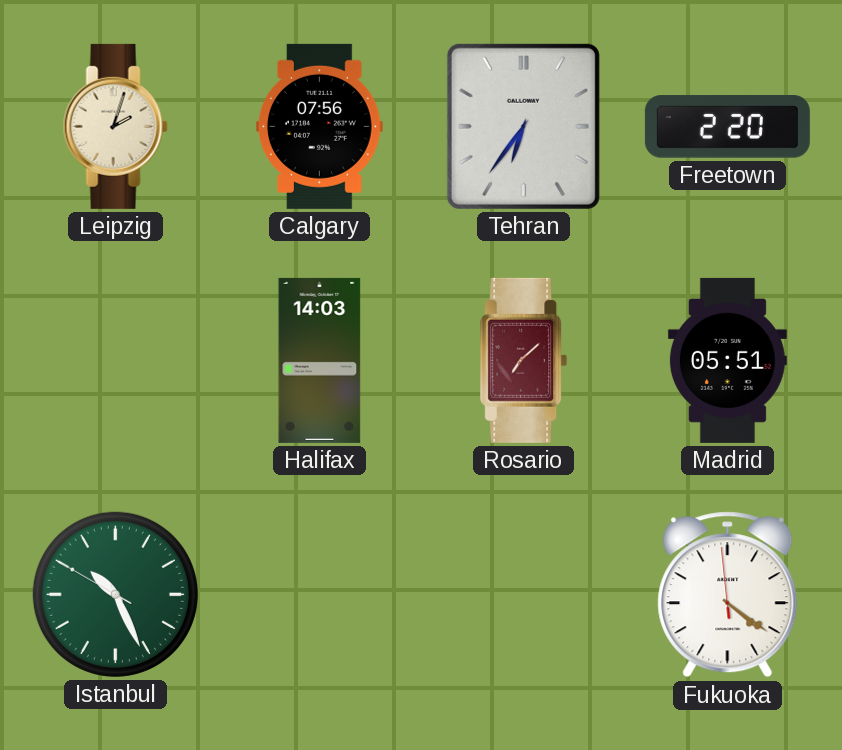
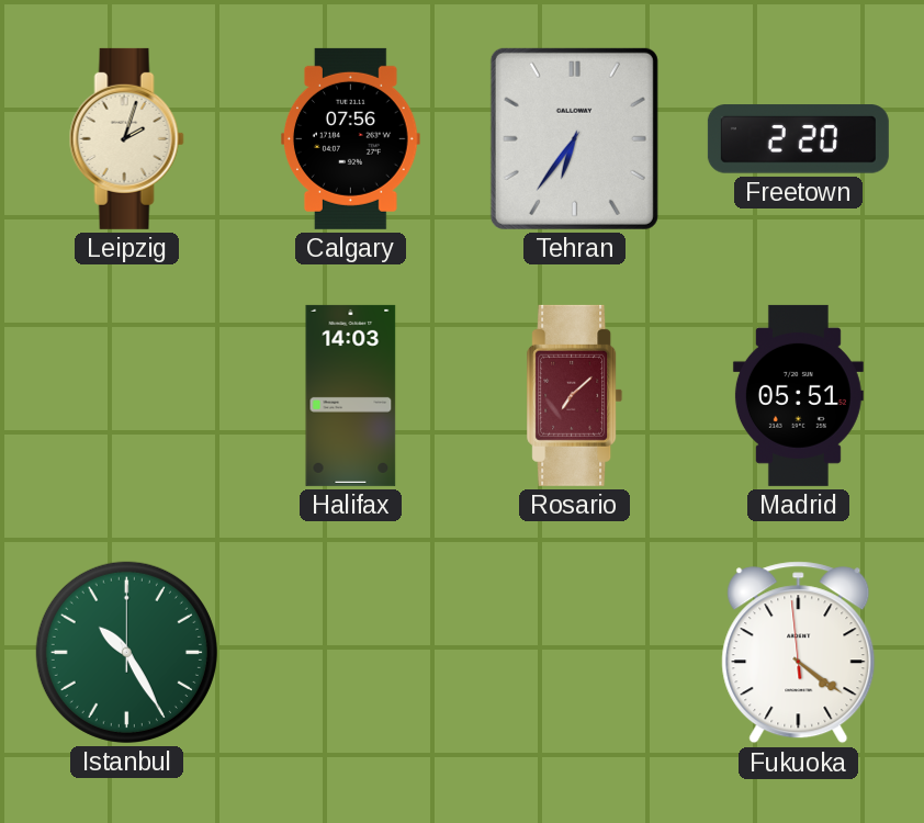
Istanbul: 10:25:50 -> 10:25:00
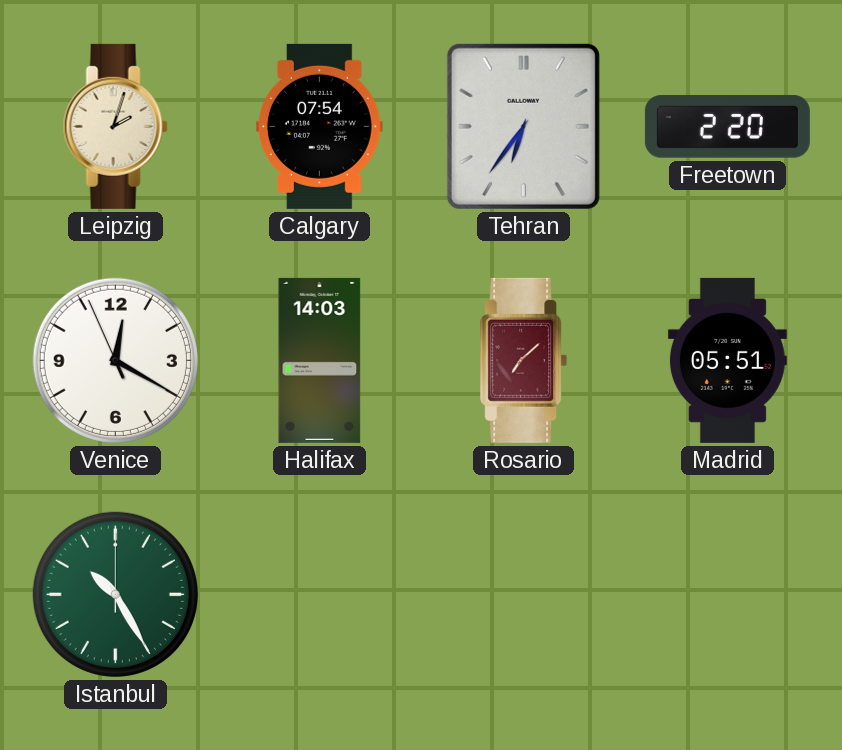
Calgary: 07:56 -> 07:54
Venice: none -> 12:19
Fukuoka: 4:20 -> none
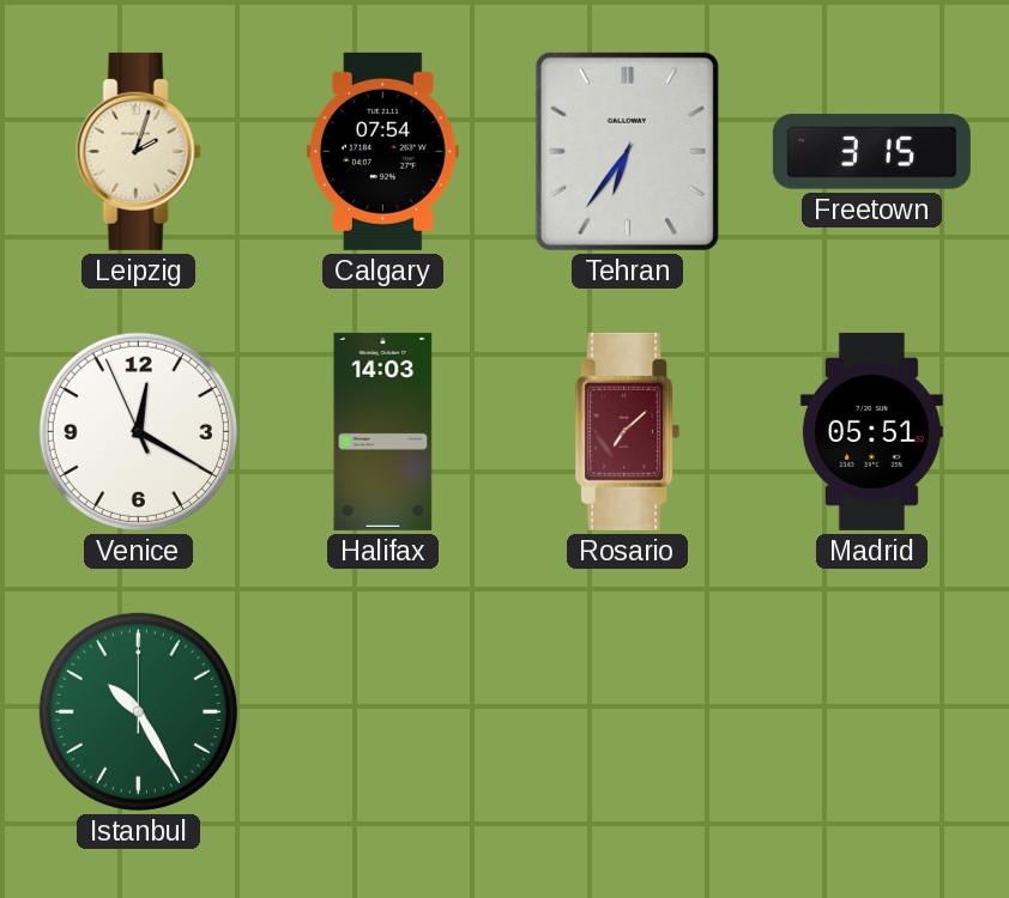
Freetown: 2:20 -> 3:15
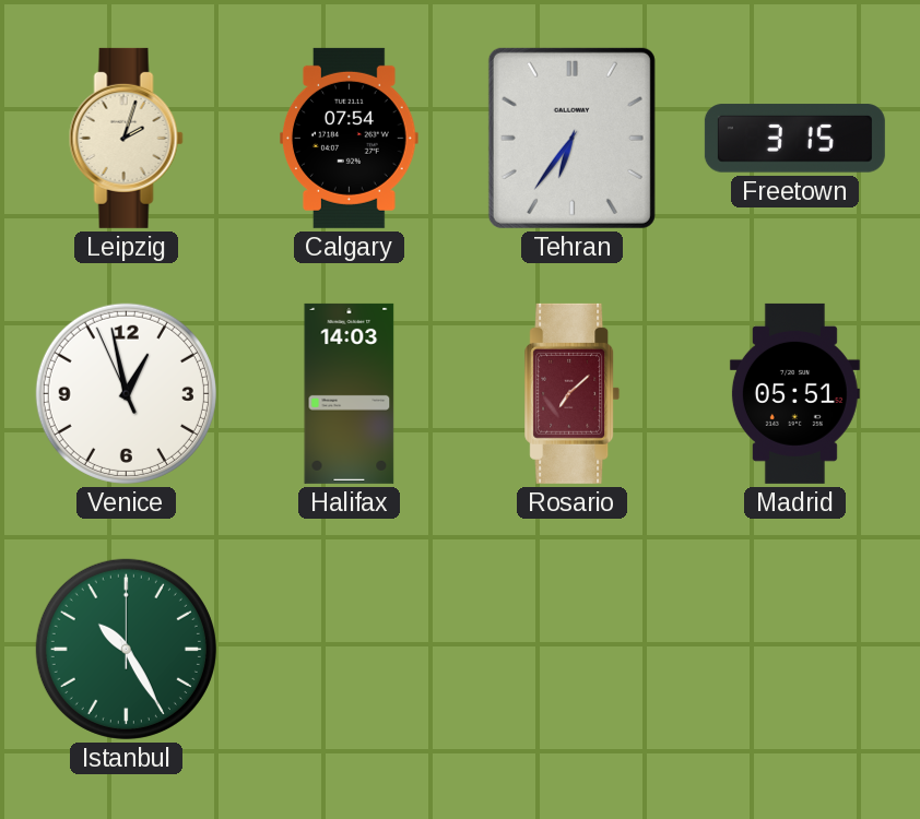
Venice: 12:19 -> 12:57
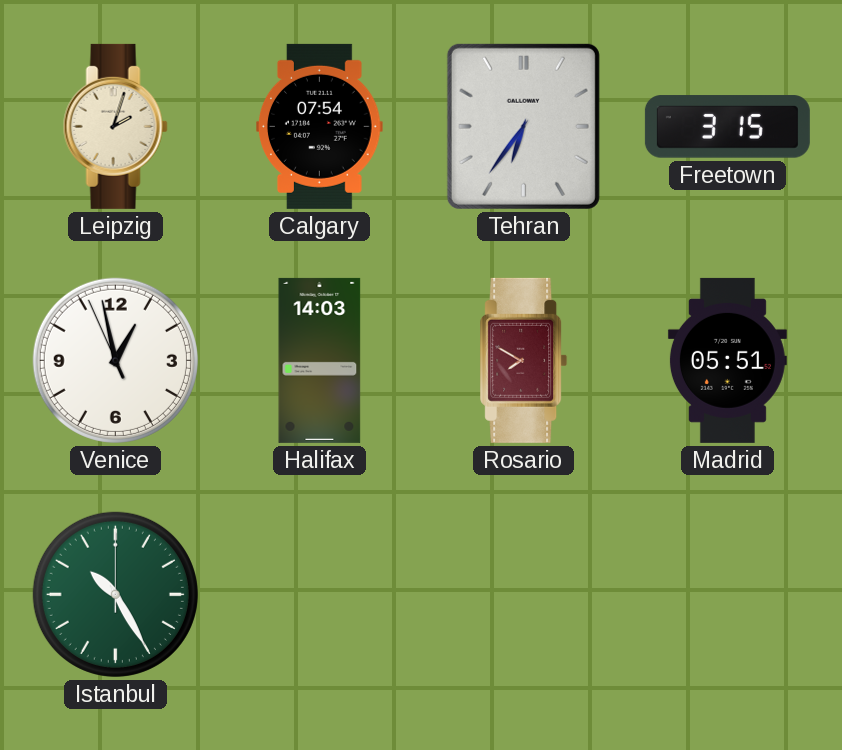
Rosario: 7:08 -> 7:50
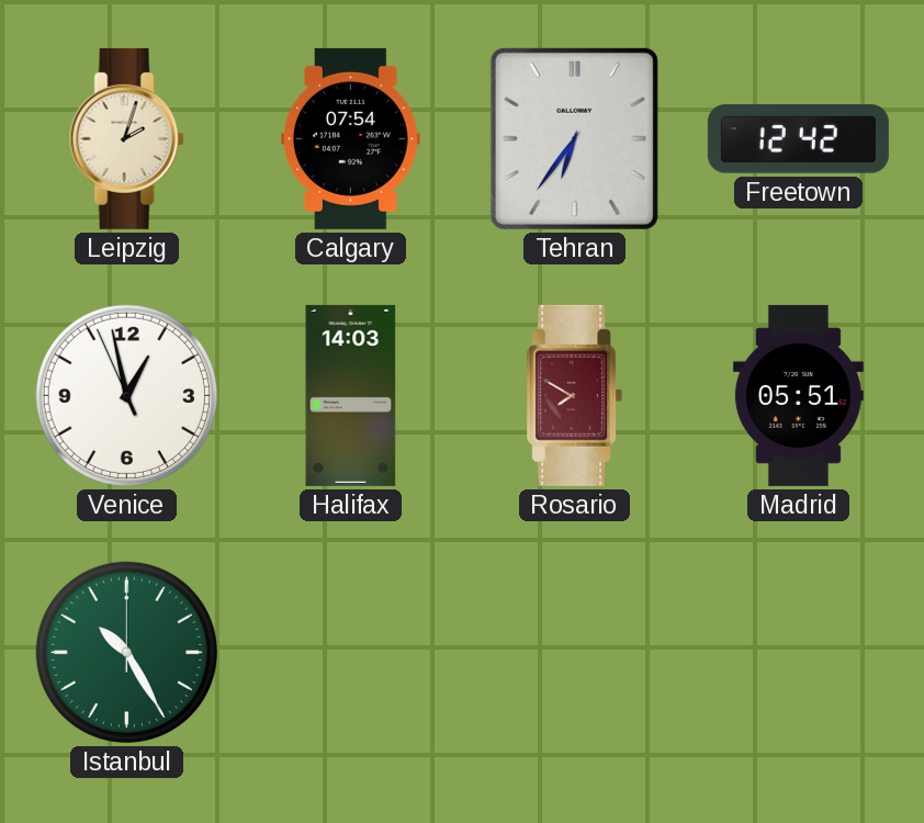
Freetown: 3:15 -> 12:42
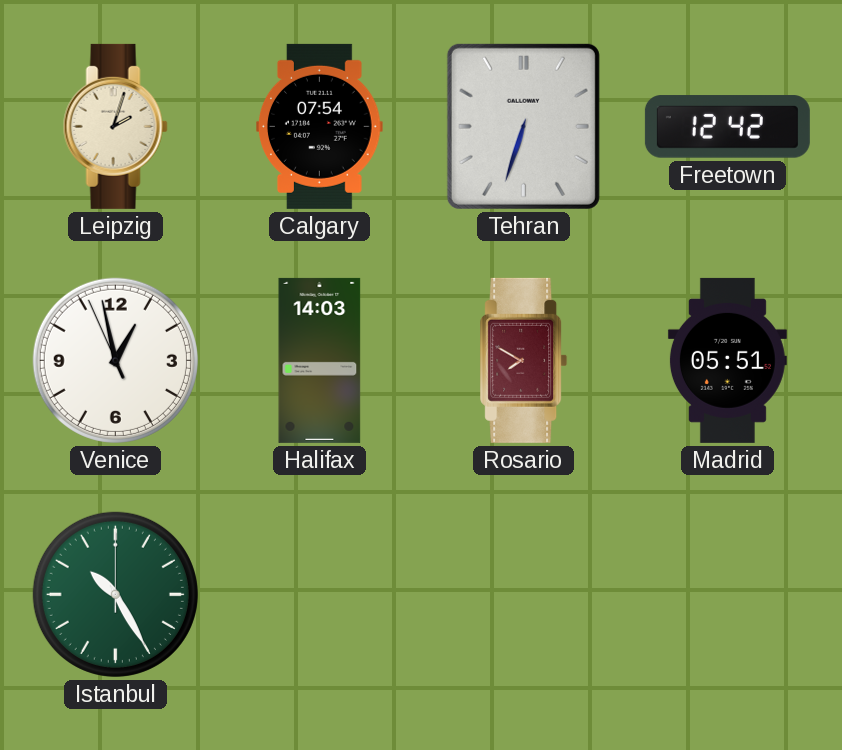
Tehran: 6:36 -> 6:33
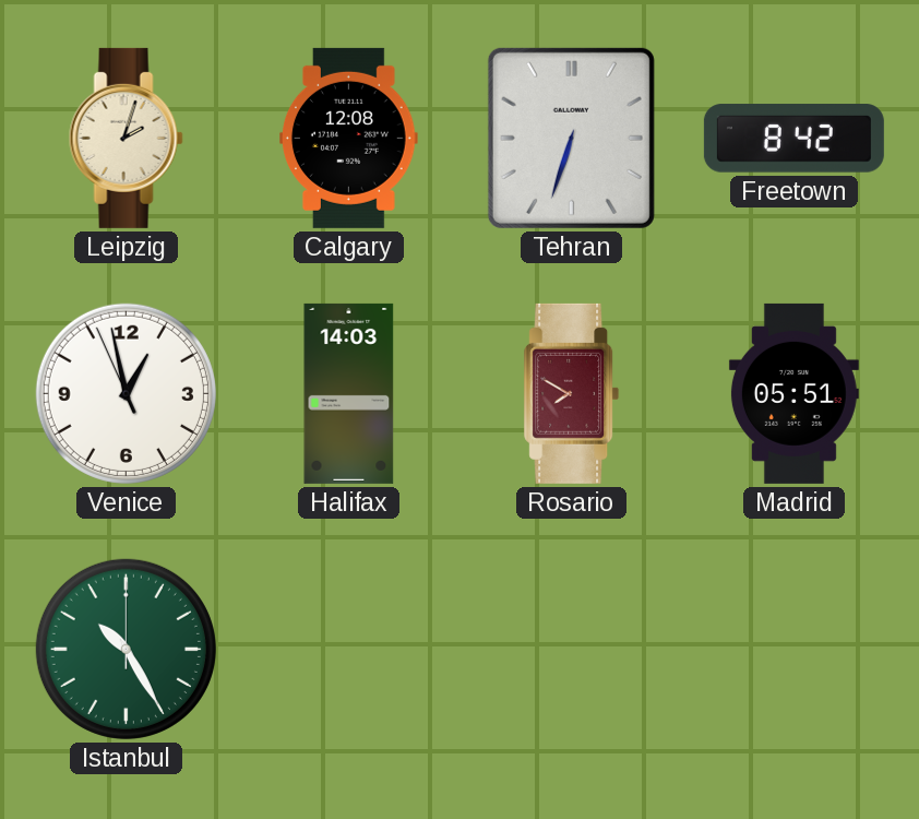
Calgary: 07:54 -> 12:08
Freetown: 12:42 -> 8:42
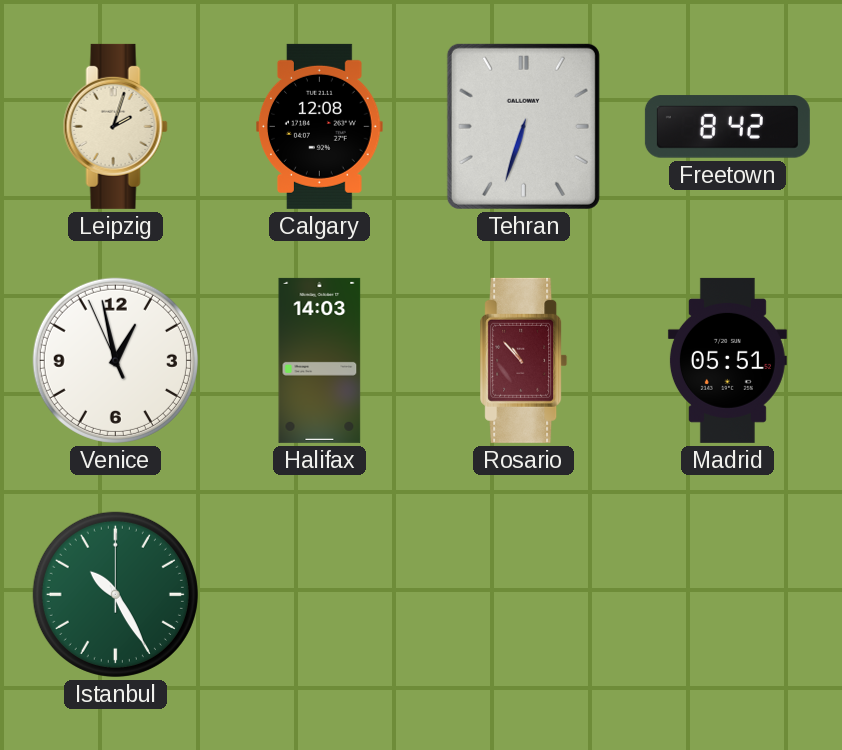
Rosario: 7:50 -> 10:53
